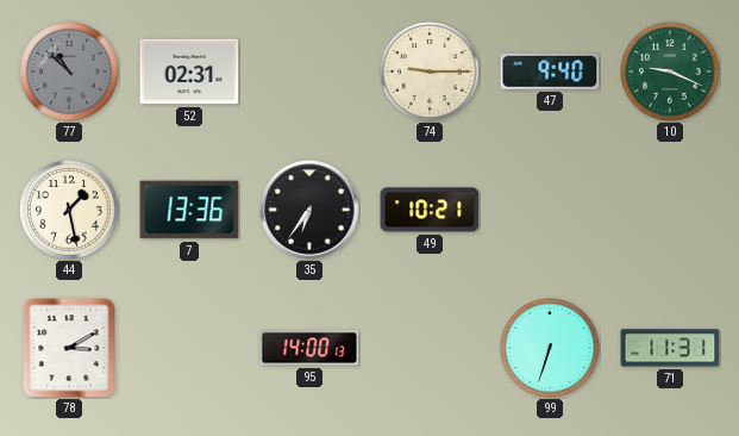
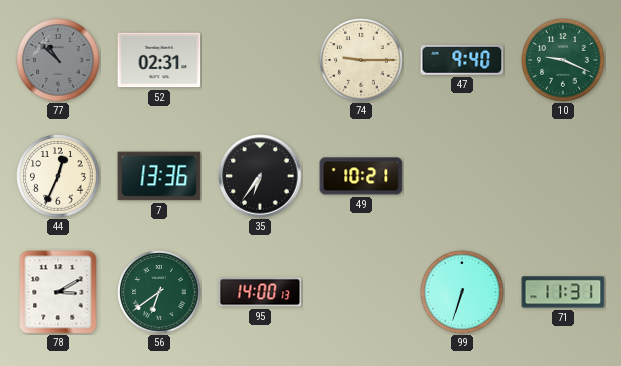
44: 1:28 -> 12:34
56: none -> 6:39
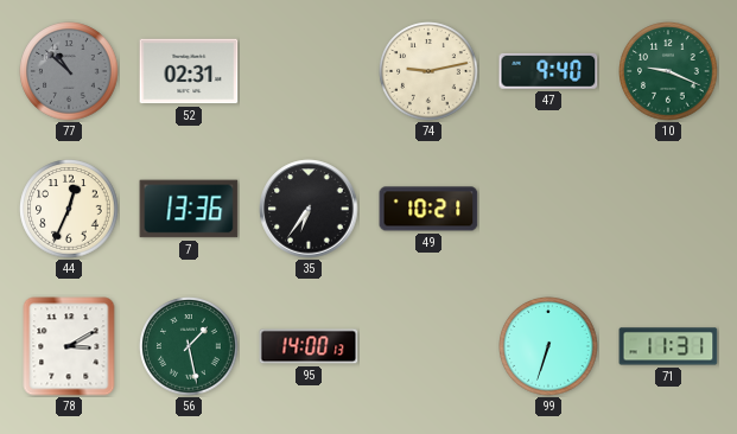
74: 9:15 -> 9:13
56: 6:39 -> 1:28
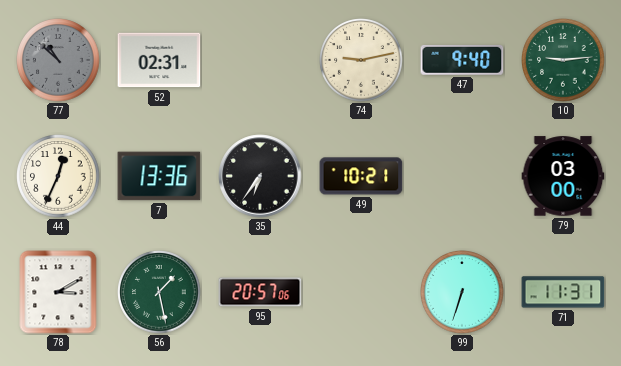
10: 9:19 -> 9:14
79: none -> 03:00
95: 14:00 -> 20:57
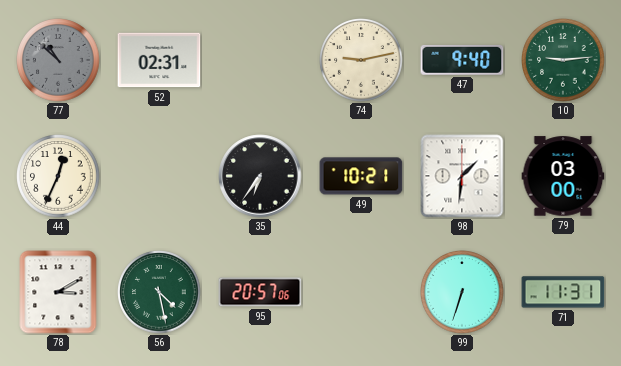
7: 13:36 -> none
98: none -> 1:31
56: 1:28 -> 4:28
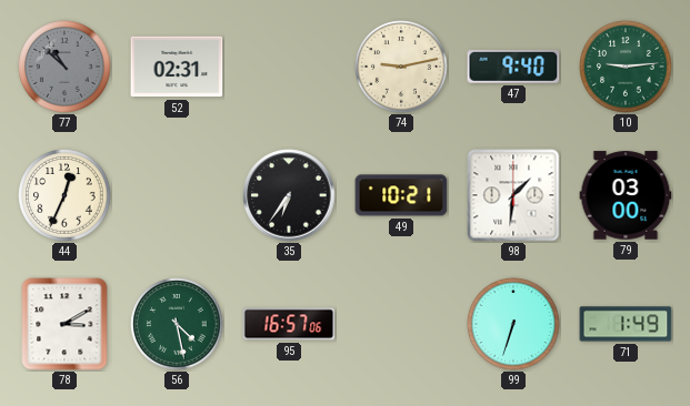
95: 20:57 -> 16:57
71: 11:31 -> 1:49
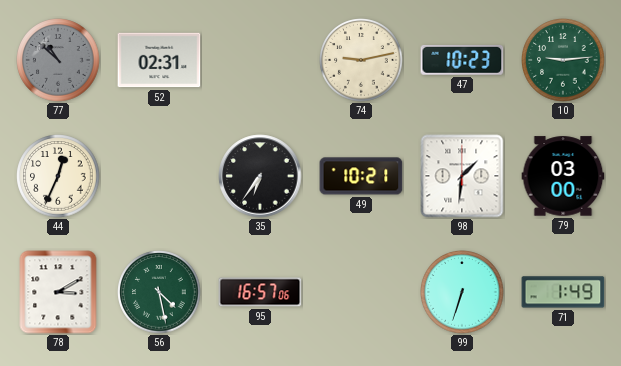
47: 9:40 -> 10:23
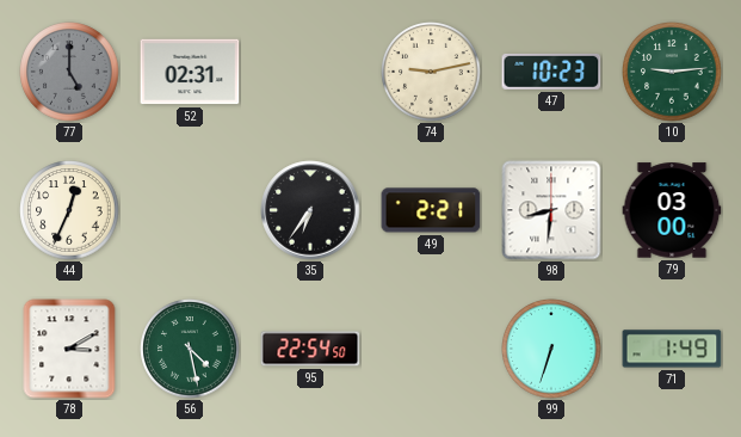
77: 10:52 -> 5:00
49: 10:21 -> 2:21
98: 1:31 -> 8:31
95: 16:57 -> 22:54
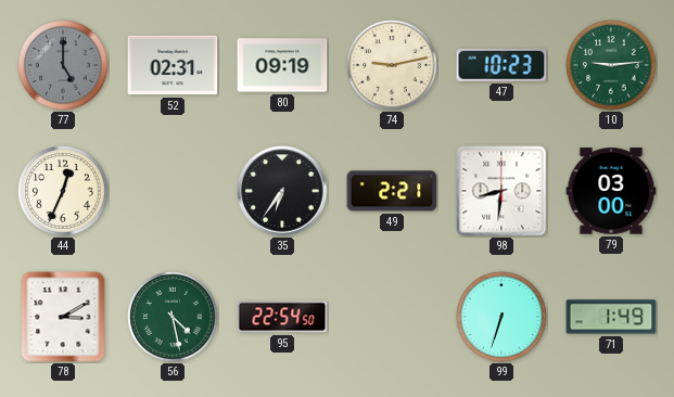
80: none -> 09:19
